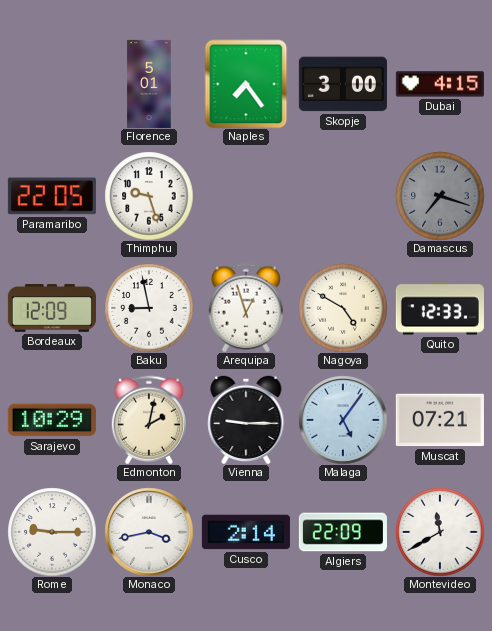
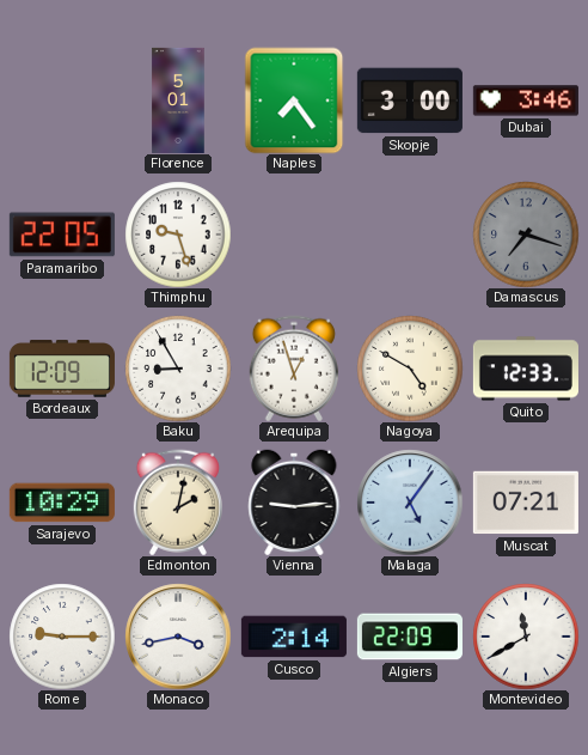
Dubai: 4:15 -> 3:46
Baku: 8:58 -> 8:55
Vienna: 9:15 -> 9:14
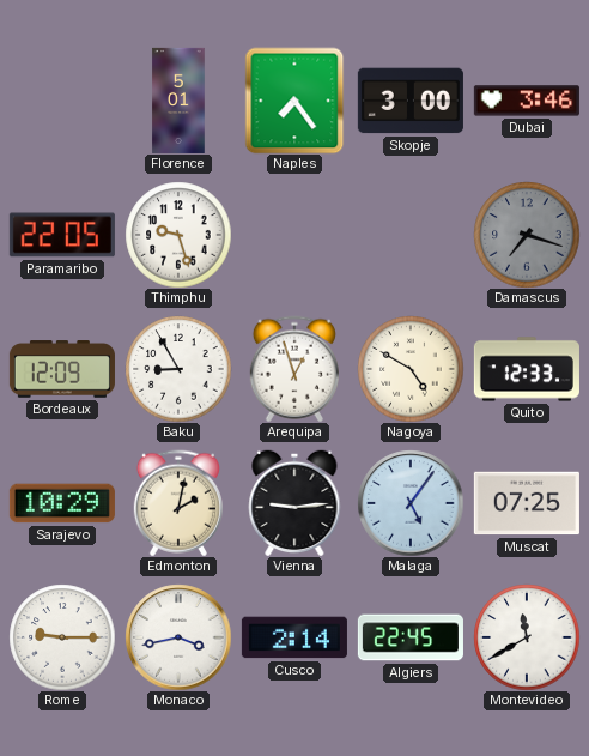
Muscat: 07:21 -> 07:25
Algiers: 22:09 -> 22:45
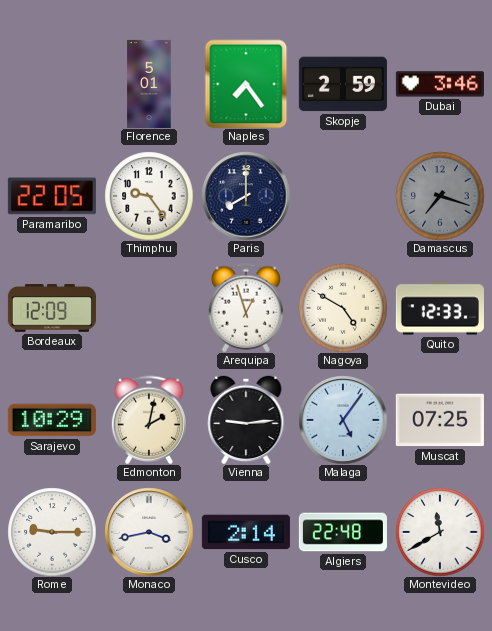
Skopje: 3:00 -> 2:59
Thimphu: 9:27 -> 9:24
Paris: none -> 8:00
Baku: 8:55 -> none
Algiers: 22:45 -> 22:48
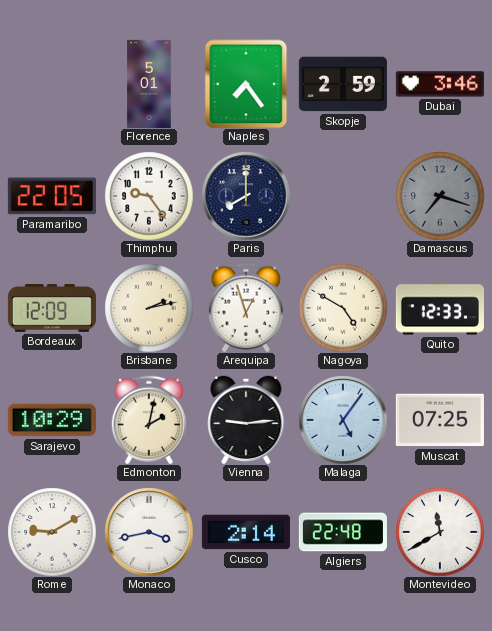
Brisbane: none -> 2:13
Rome: 9:15 -> 9:10
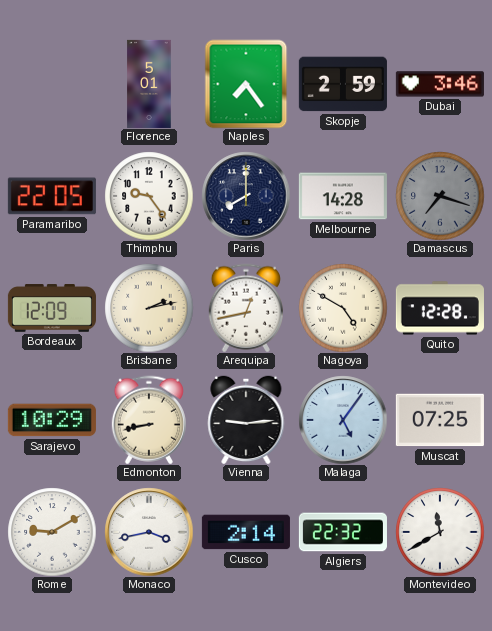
Melbourne: none -> 14:28
Arequipa: 12:57 -> 12:43
Quito: 12:33 -> 12:28
Edmonton: 2:02 -> 8:43
Algiers: 22:48 -> 22:32
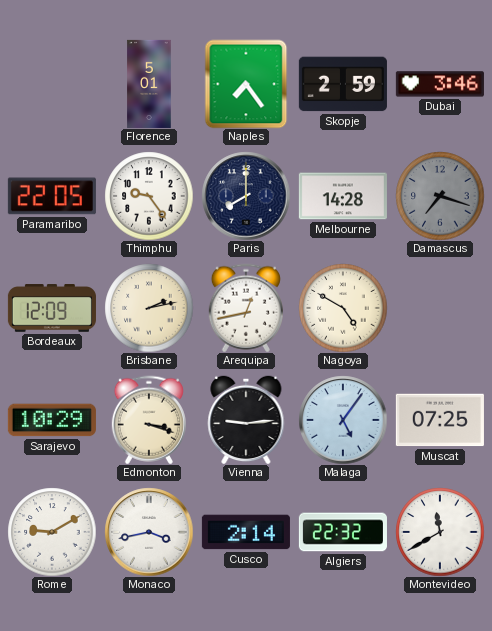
Quito: 12:28 -> none
Edmonton: 8:43 -> 3:18
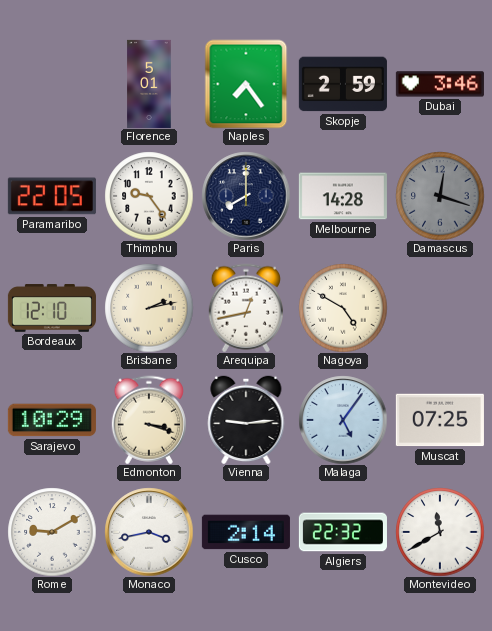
Damascus: 7:18 -> 12:18
Bordeaux: 12:09 -> 12:10
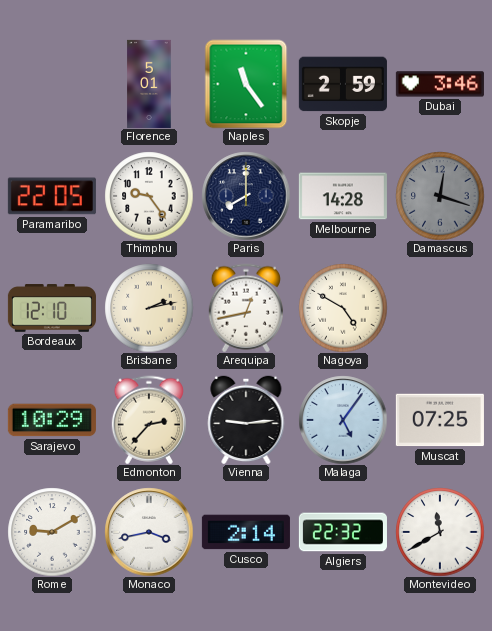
Naples: 7:24 -> 11:24
Edmonton: 3:18 -> 2:37
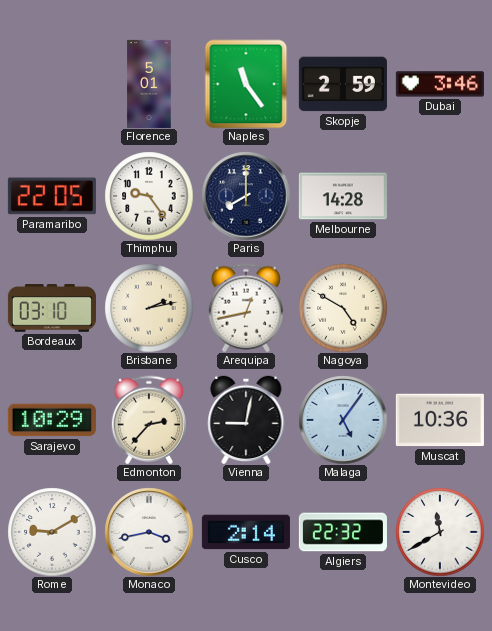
Damascus: 12:18 -> none
Bordeaux: 12:10 -> 03:10
Vienna: 9:14 -> 9:02
Muscat: 07:25 -> 10:36
